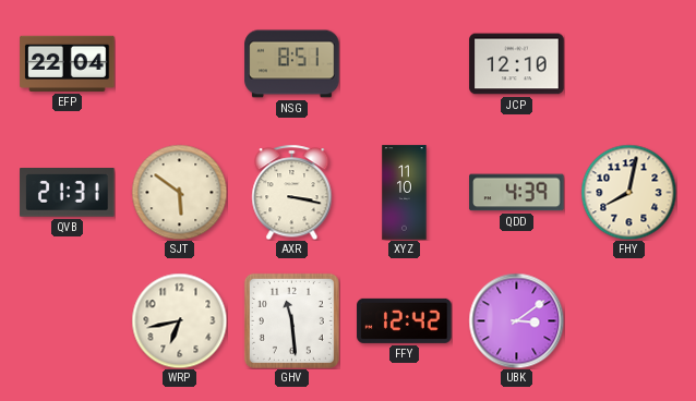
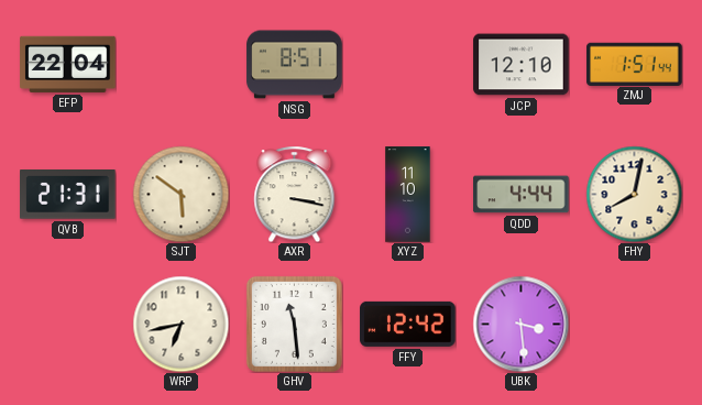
ZMJ: none -> 1:51
QDD: 4:39 -> 4:44
UBK: 3:09 -> 3:29
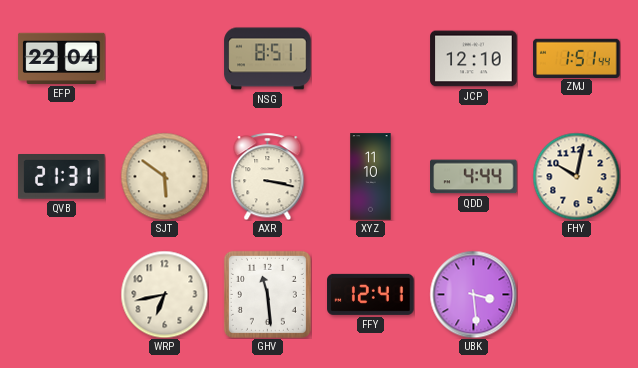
FHY: 8:02 -> 10:02
FFY: 12:42 -> 12:41
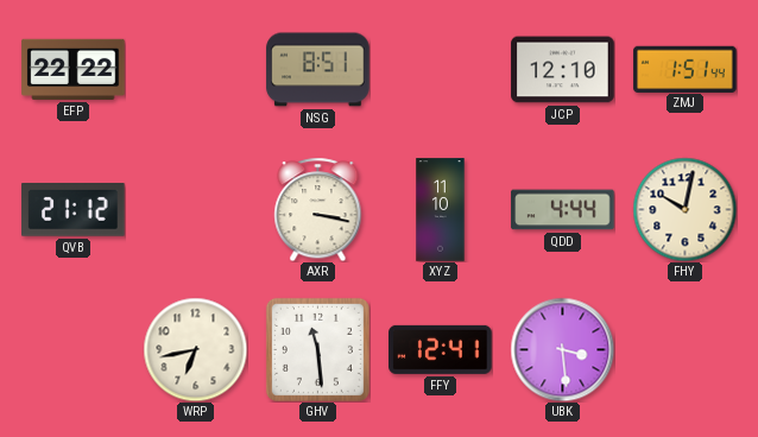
EFP: 22:04 -> 22:22
QVB: 21:31 -> 21:12
SJT: 5:51 -> none
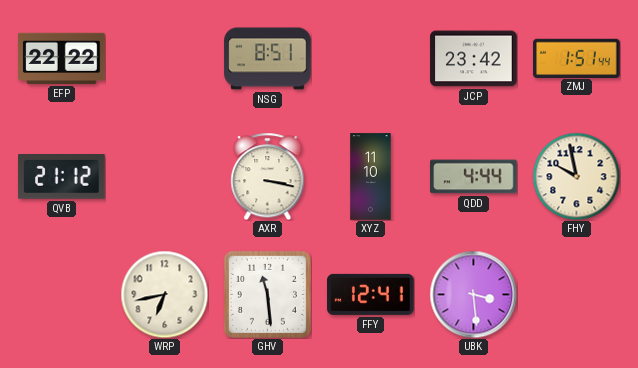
JCP: 12:10 -> 23:42
FHY: 10:02 -> 9:58
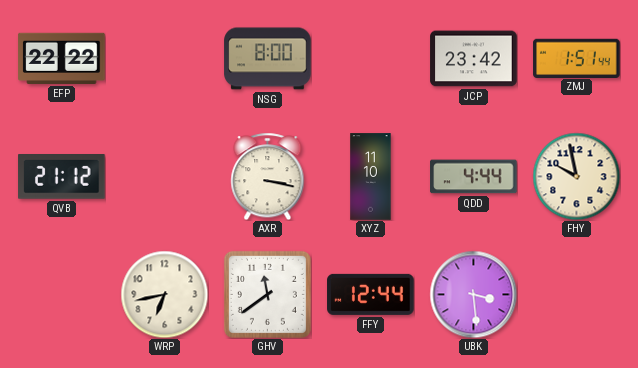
NSG: 8:51 -> 8:00
GHV: 11:29 -> 11:39
FFY: 12:41 -> 12:44
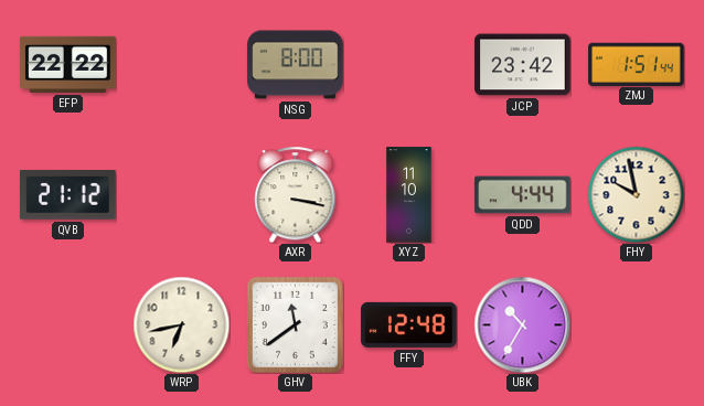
FFY: 12:44 -> 12:48
UBK: 3:29 -> 10:35
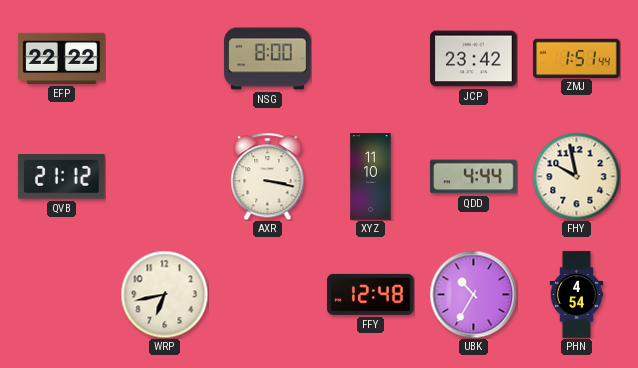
GHV: 11:39 -> none
PHN: none -> 4:54
